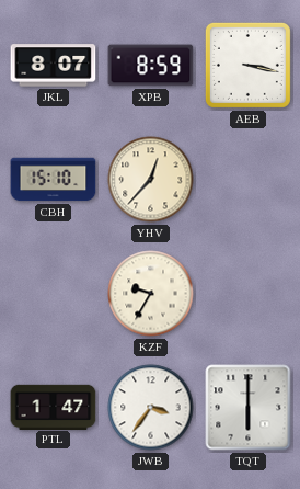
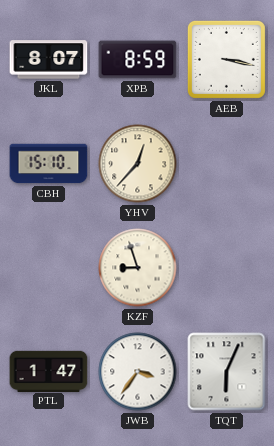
KZF: 9:35 -> 8:57
TQT: 6:00 -> 6:04
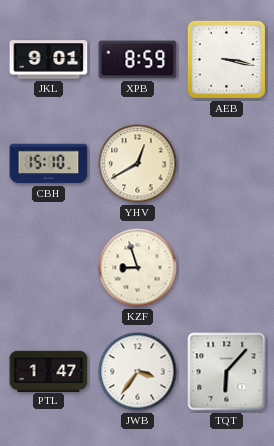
JKL: 8:07 -> 9:01
YHV: 12:37 -> 12:40
TQT: 6:04 -> 6:07
